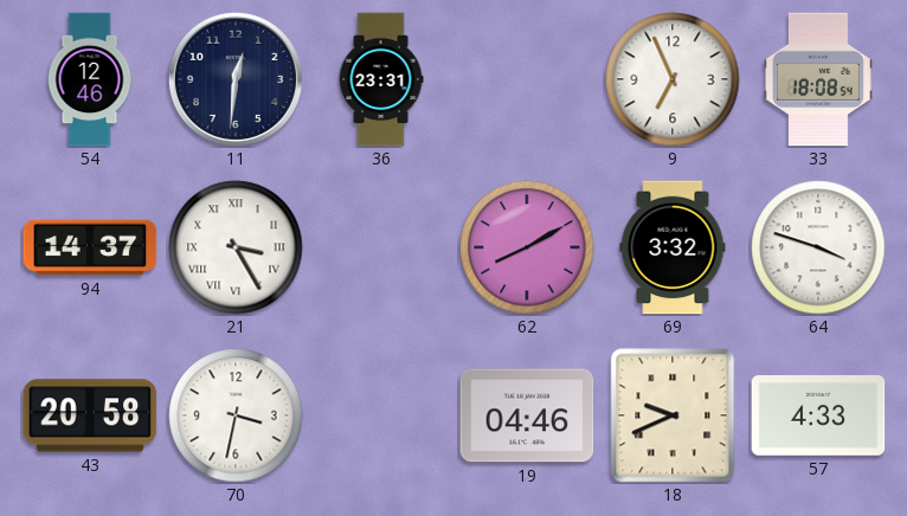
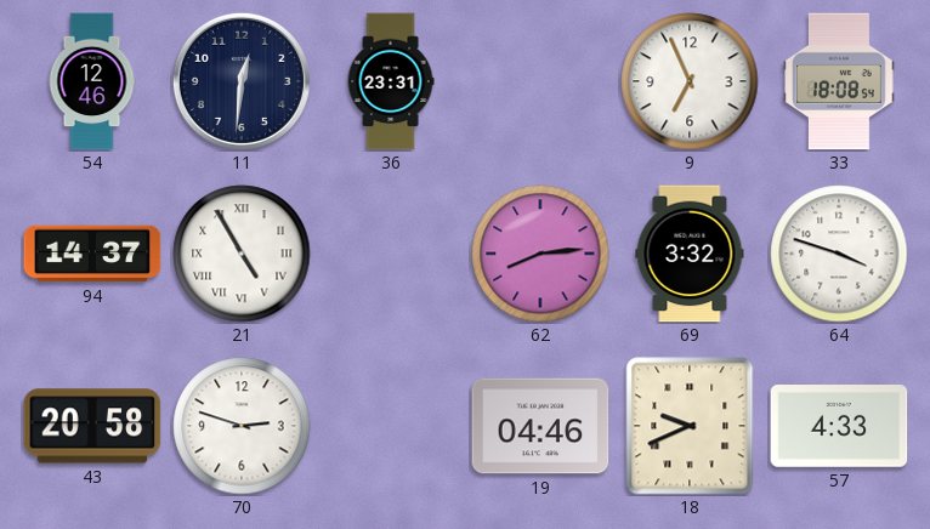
21: 3:25 -> 4:55
62: 8:10 -> 8:14
70: 3:32 -> 2:48
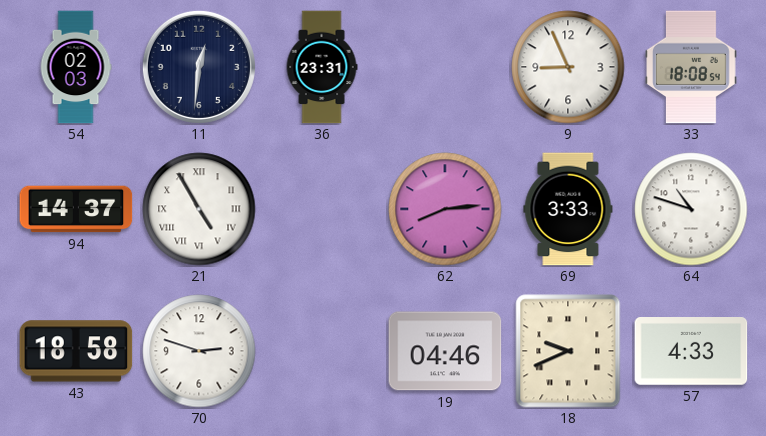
54: 12:46 -> 02:03
9: 6:56 -> 8:56
69: 3:32 -> 3:33
64: 3:48 -> 10:48
43: 20:58 -> 18:58
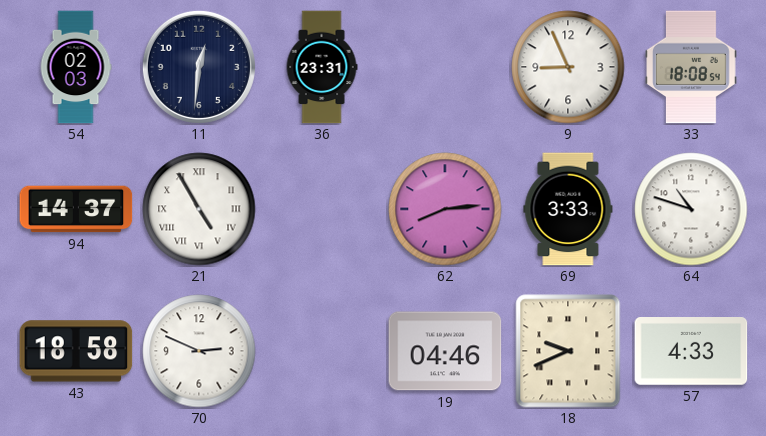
70: 2:48 -> 2:49
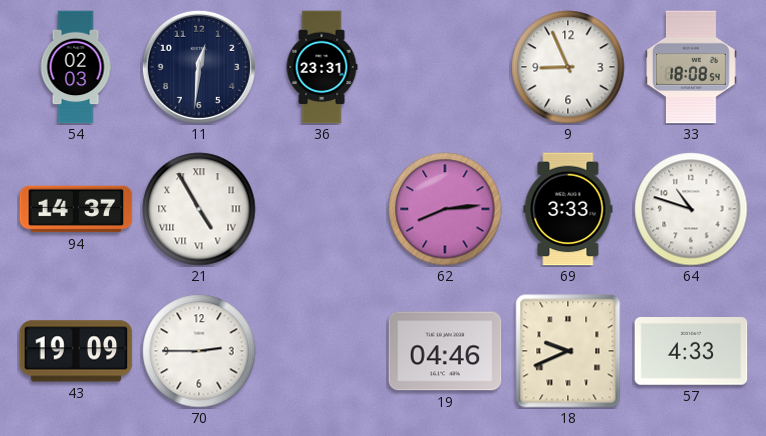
43: 18:58 -> 19:09
70: 2:49 -> 2:45
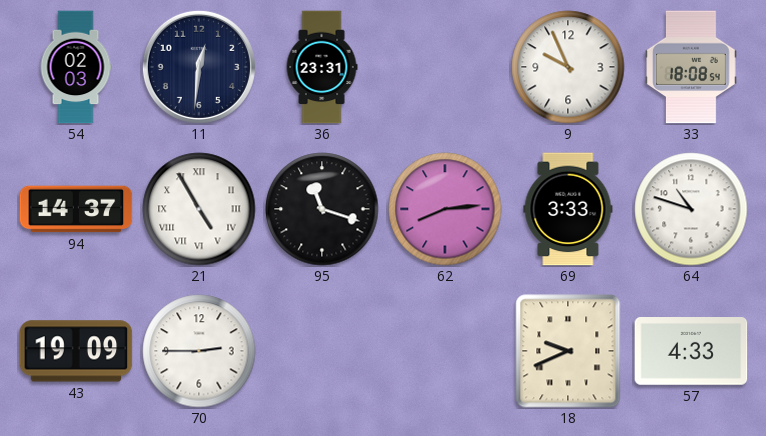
9: 8:56 -> 9:56
95: none -> 11:18
19: 04:46 -> none
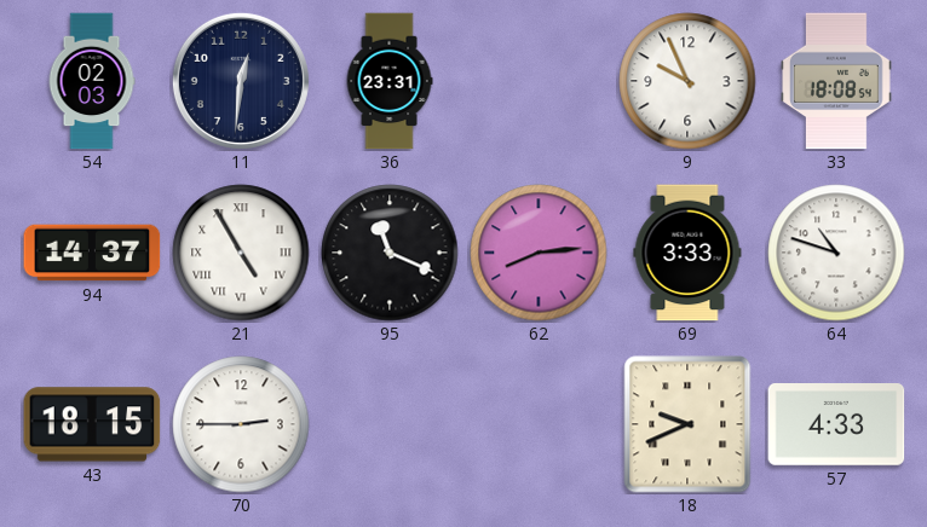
95: 11:18 -> 11:19
43: 19:09 -> 18:15
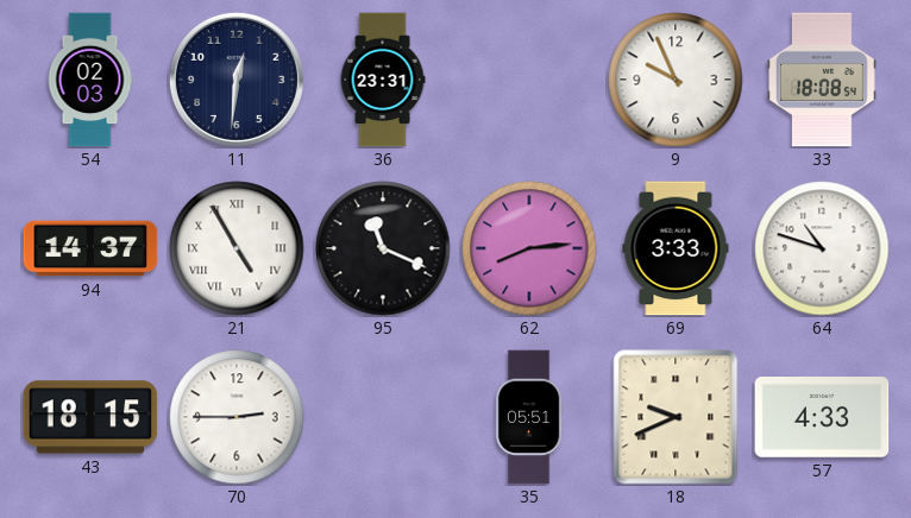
35: none -> 05:51
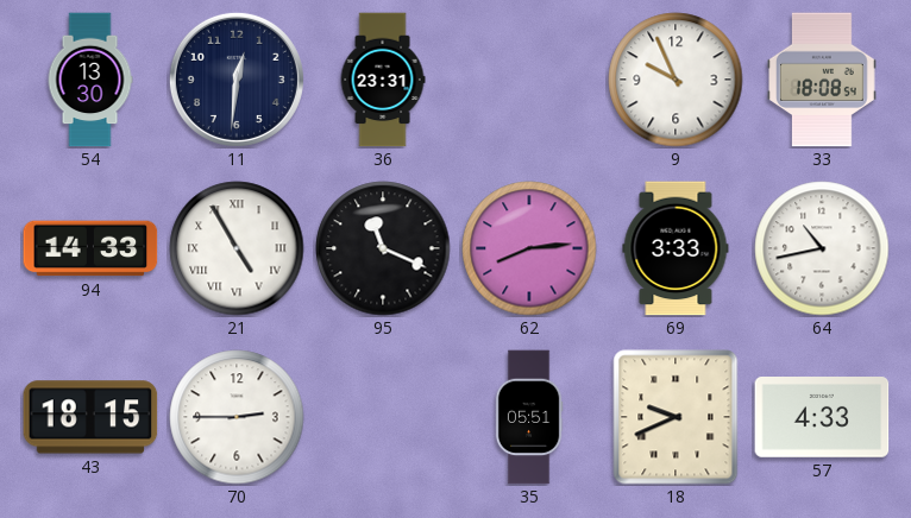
54: 02:03 -> 13:30
94: 14:37 -> 14:33
64: 10:48 -> 10:43
